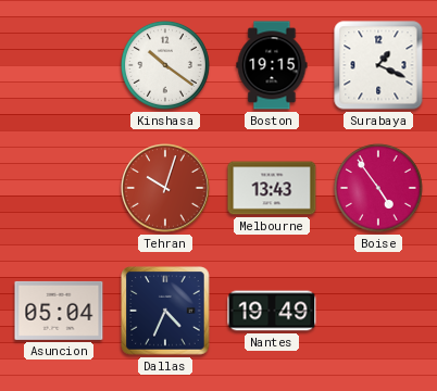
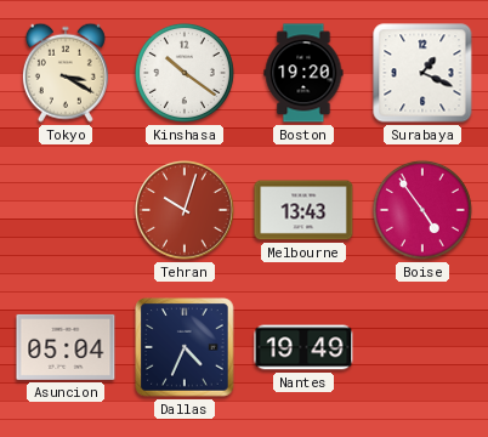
Tokyo: none -> 3:20
Boston: 19:15 -> 19:20
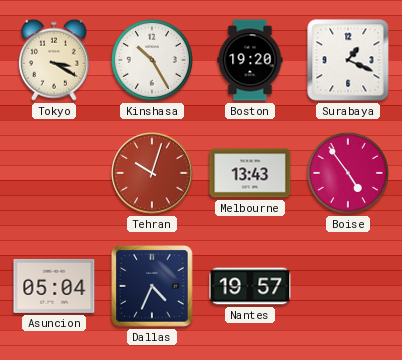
Kinshasa: 10:21 -> 10:25
Nantes: 19:49 -> 19:57
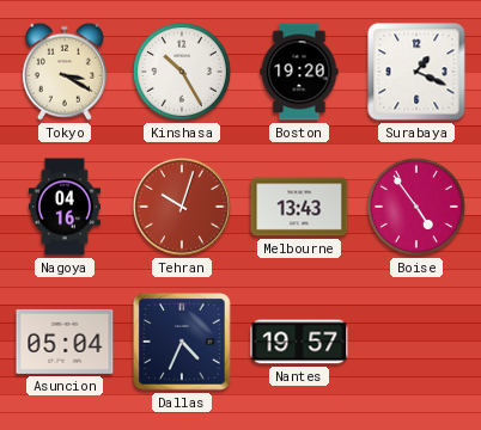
Nagoya: none -> 04:16
